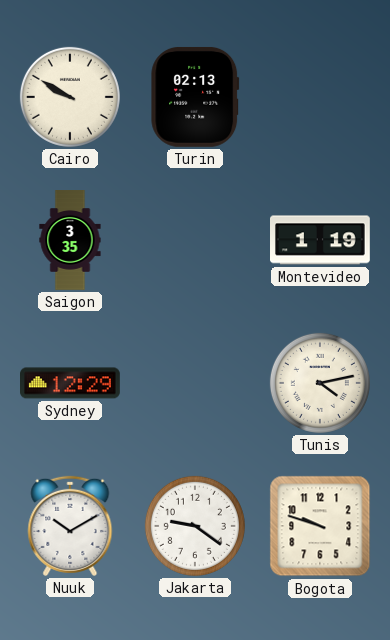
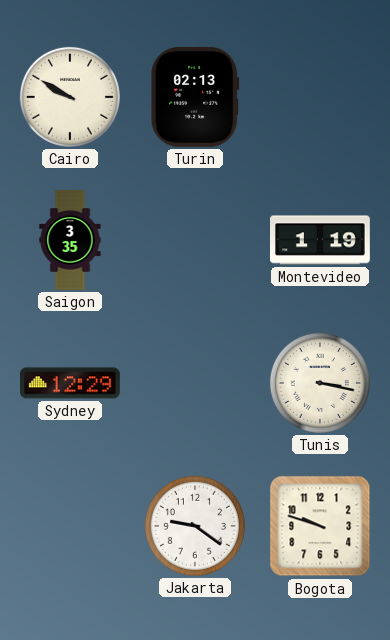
Tunis: 4:13 -> 3:17
Nuuk: 10:10 -> none
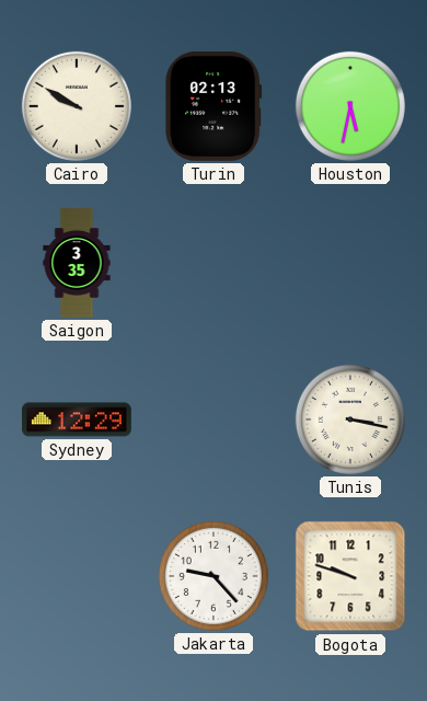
Houston: none -> 5:32
Montevideo: 1:19 -> none
Jakarta: 9:21 -> 9:23
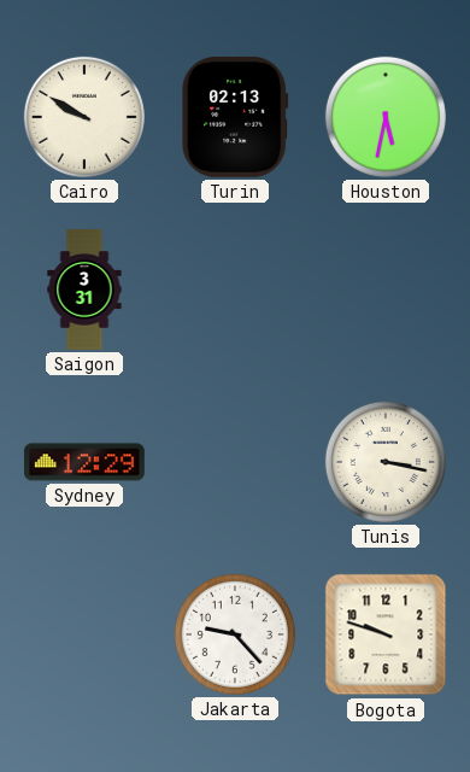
Saigon: 3:35 -> 3:31
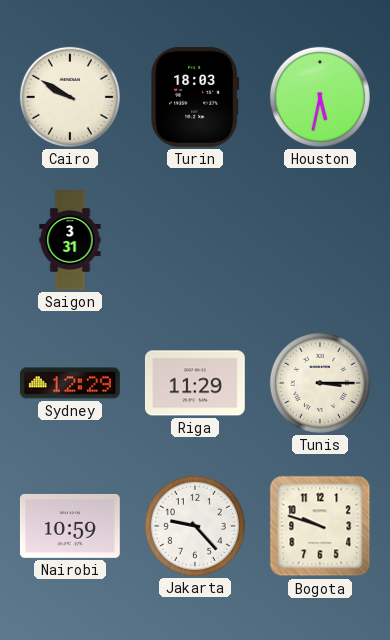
Turin: 02:13 -> 18:03
Riga: none -> 11:29
Tunis: 3:17 -> 3:15
Nairobi: none -> 10:59
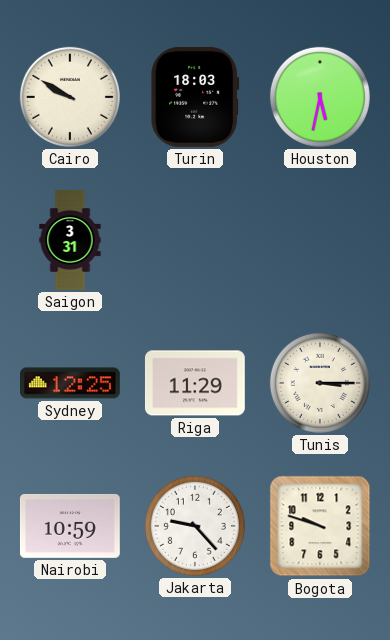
Sydney: 12:29 -> 12:25
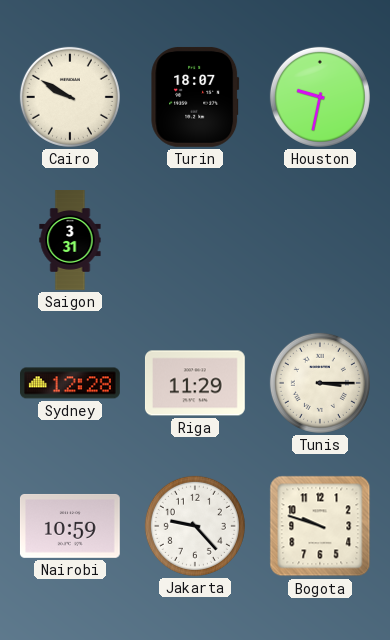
Turin: 18:03 -> 18:07
Houston: 5:32 -> 9:32
Sydney: 12:25 -> 12:28
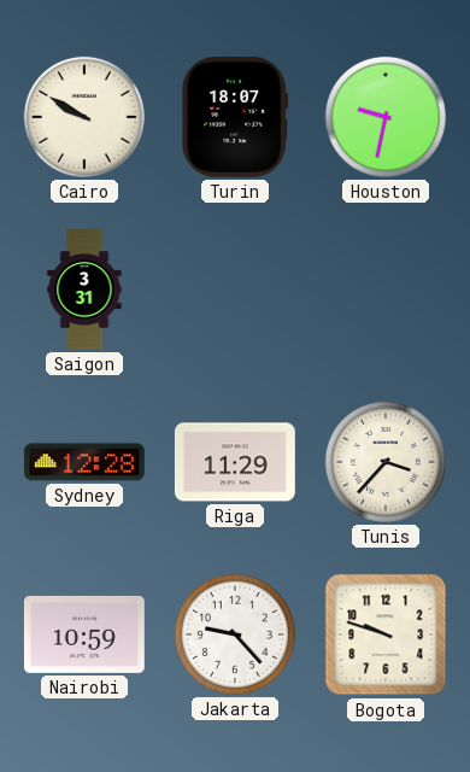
Tunis: 3:15 -> 3:37
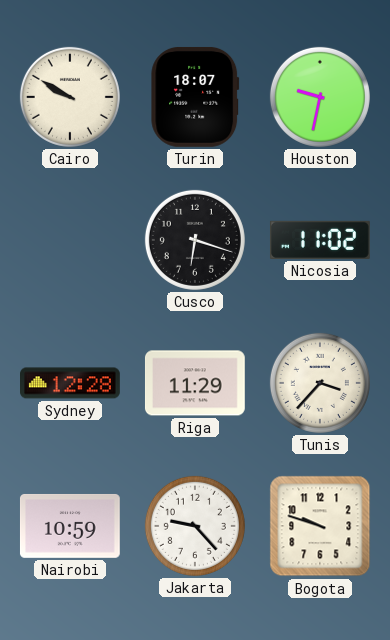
Saigon: 3:31 -> none
Cusco: none -> 6:18
Nicosia: none -> 11:02
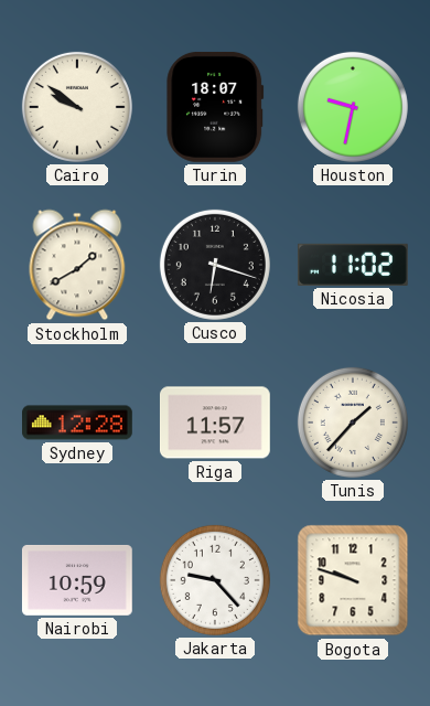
Cairo: 9:50 -> 9:51
Stockholm: none -> 1:40
Riga: 11:29 -> 11:57
Tunis: 3:37 -> 1:37
